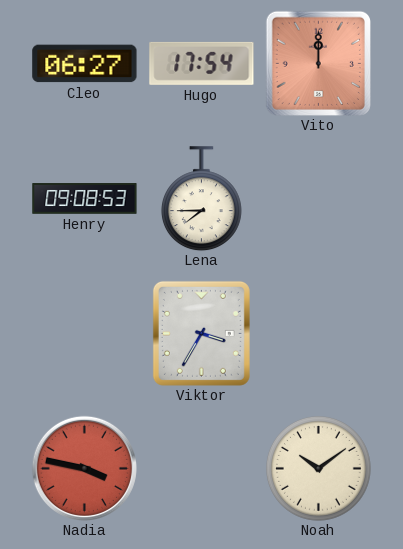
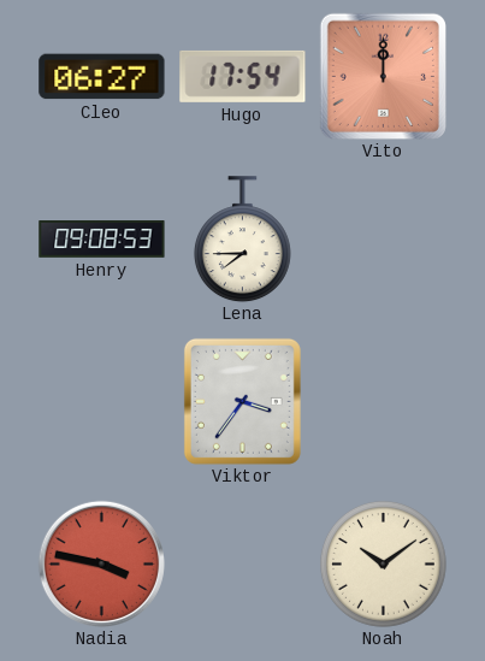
Viktor: 3:35 -> 3:36
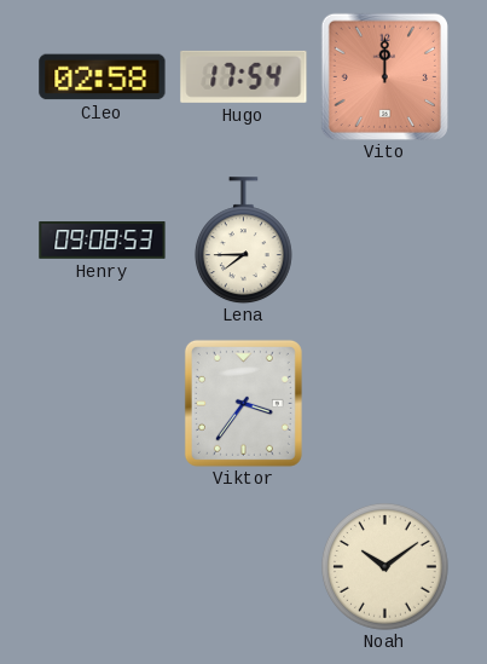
Cleo: 06:27 -> 02:58
Nadia: 3:47 -> none
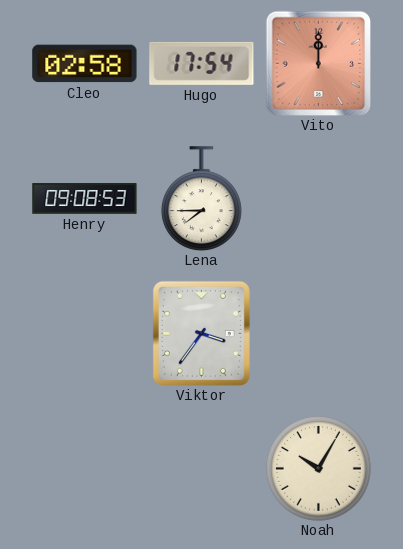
Noah: 10:09 -> 10:05
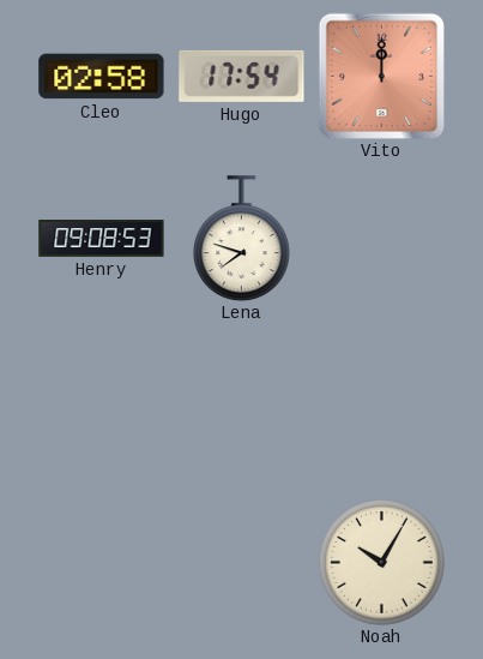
Lena: 7:45 -> 7:48
Viktor: 3:36 -> none
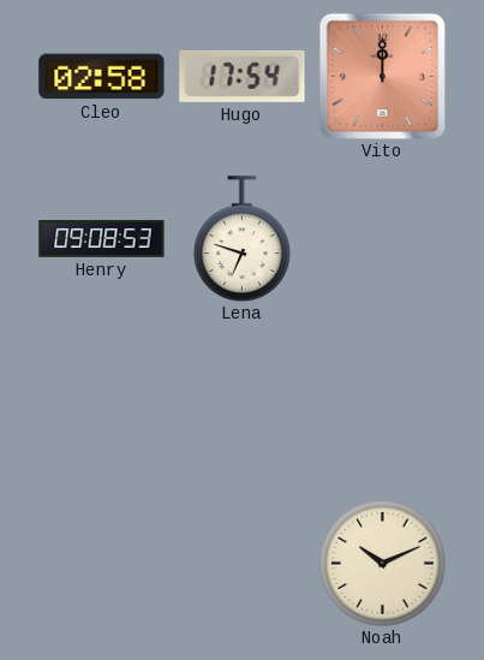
Lena: 7:48 -> 6:48
Noah: 10:05 -> 10:11
